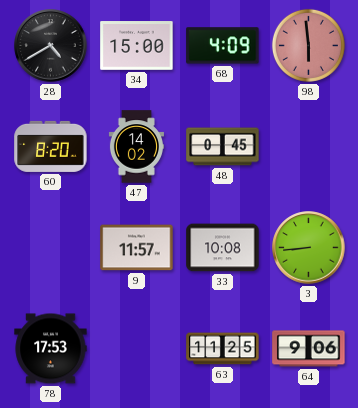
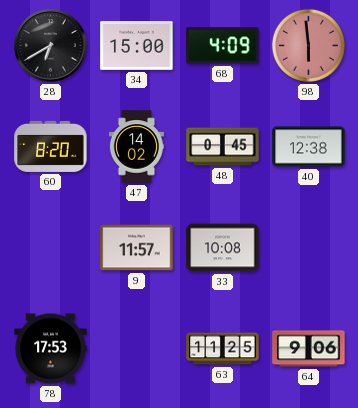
28: 4:40 -> 6:40
40: none -> 12:38
3: 8:44 -> none
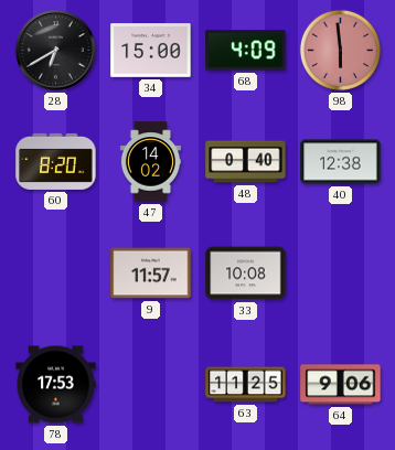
48: 0:45 -> 0:40
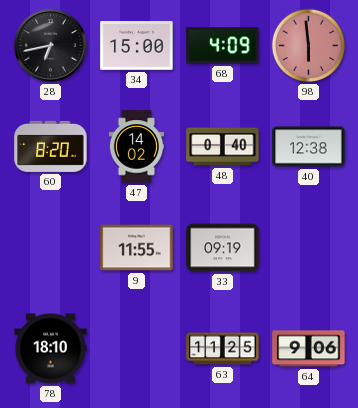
28: 6:40 -> 6:43
9: 11:57 -> 11:55
33: 10:08 -> 09:19
78: 17:53 -> 18:10
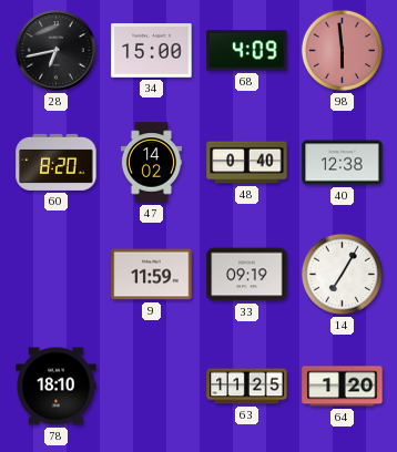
9: 11:55 -> 11:59
14: none -> 7:05
64: 9:06 -> 1:20
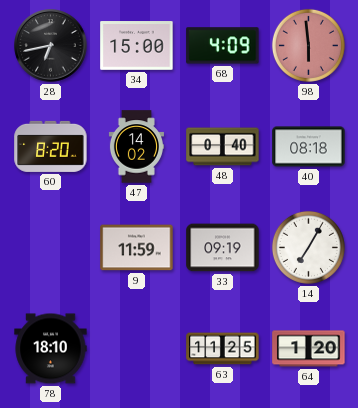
40: 12:38 -> 08:18
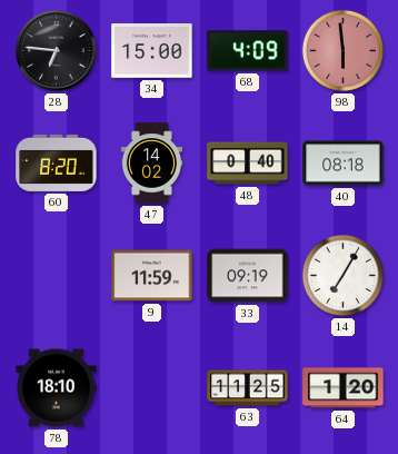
28: 6:43 -> 6:46
